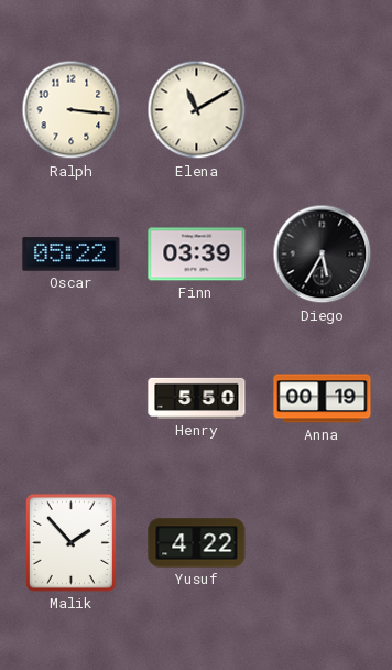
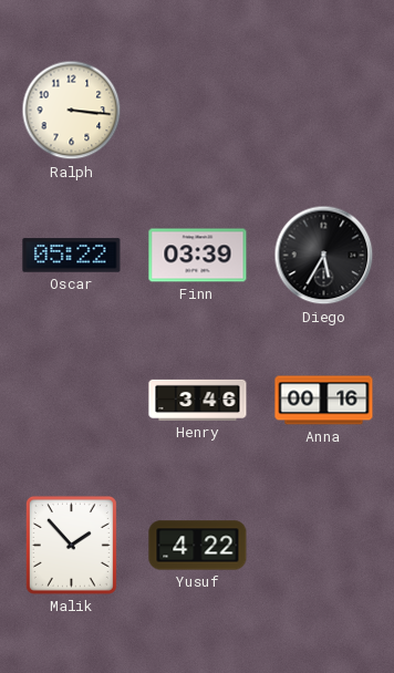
Elena: 11:10 -> none
Henry: 5:50 -> 3:46
Anna: 00:19 -> 00:16
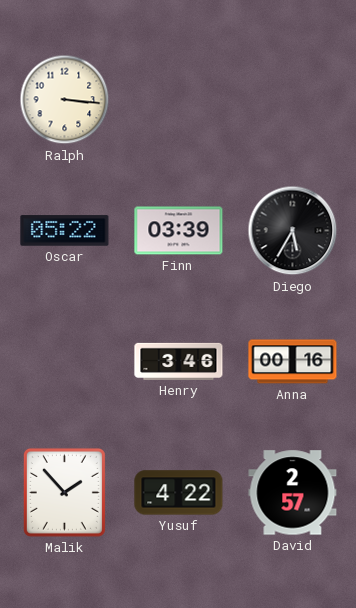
David: none -> 2:57
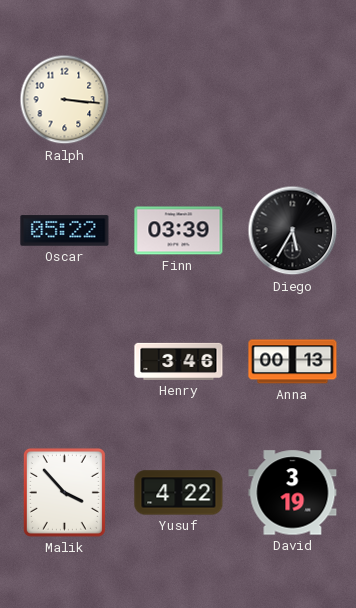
Anna: 00:16 -> 00:13
Malik: 1:53 -> 3:53
David: 2:57 -> 3:19
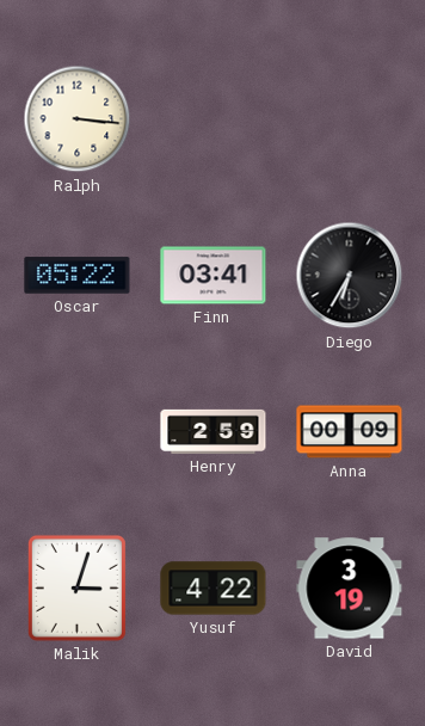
Finn: 03:39 -> 03:41
Diego: 5:35 -> 6:35
Henry: 3:46 -> 2:59
Anna: 00:13 -> 00:09
Malik: 3:53 -> 3:03
